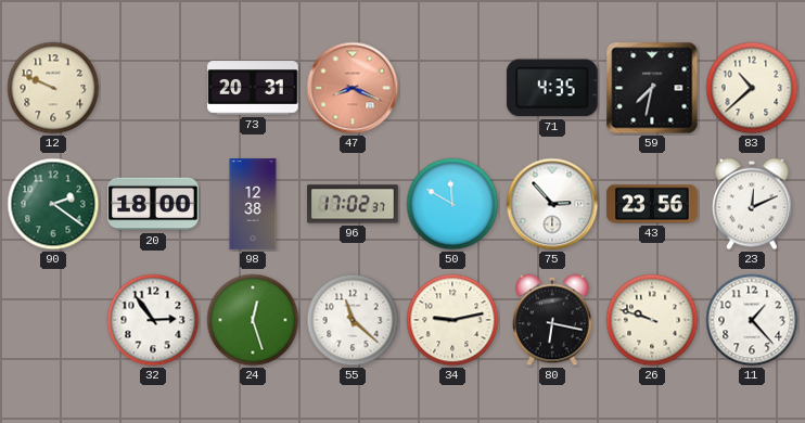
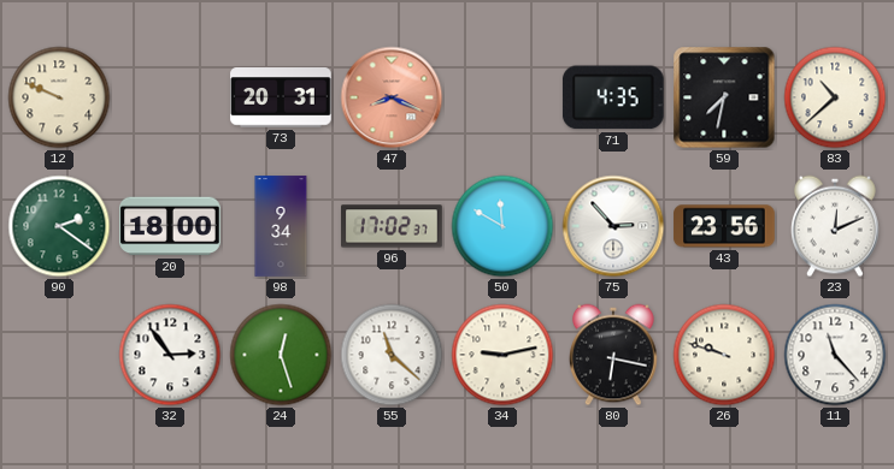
98: 12:38 -> 9:34
11: 1:23 -> 11:23
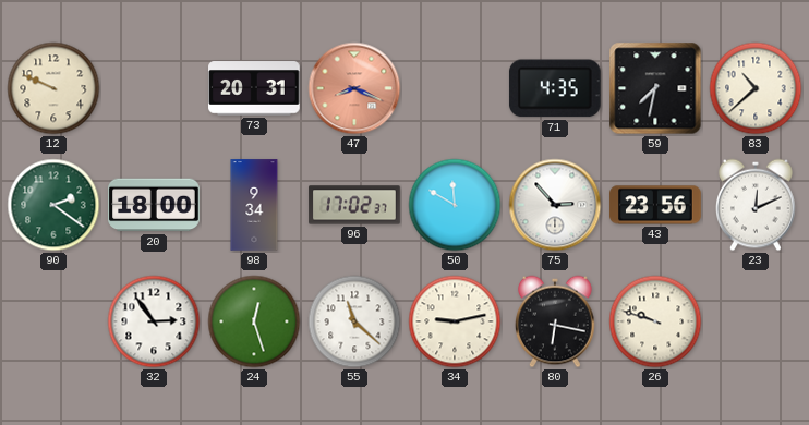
11: 11:23 -> none
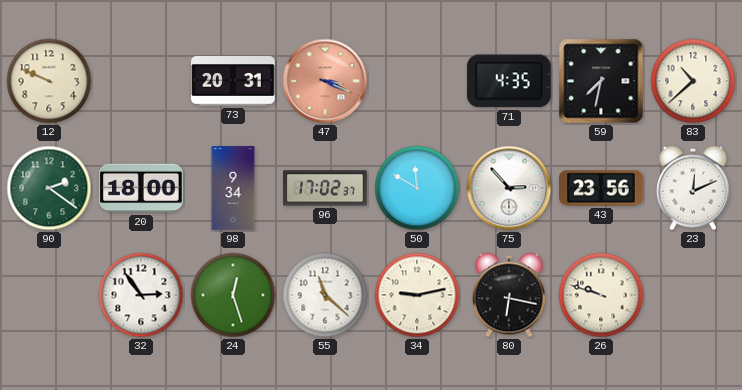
47: 8:19 -> 3:19
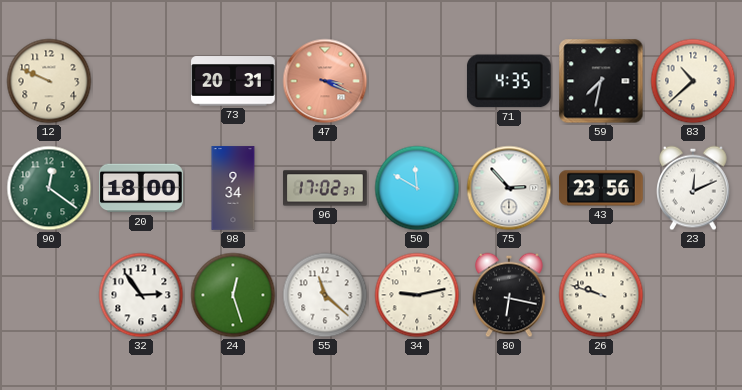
90: 2:21 -> 12:21
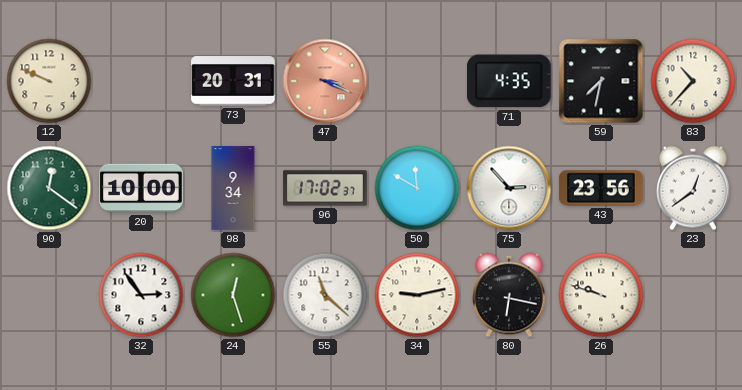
83: 10:38 -> 10:37
20: 18:00 -> 10:00
23: 12:11 -> 12:39
